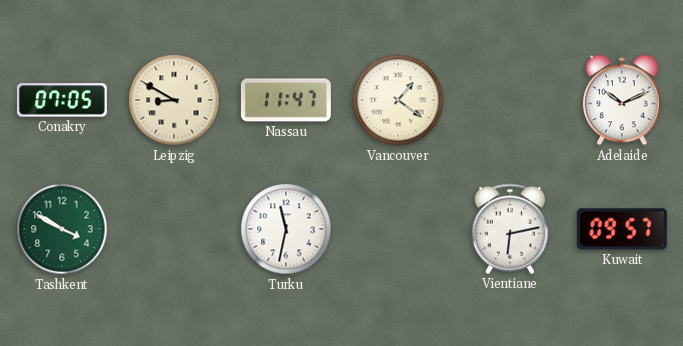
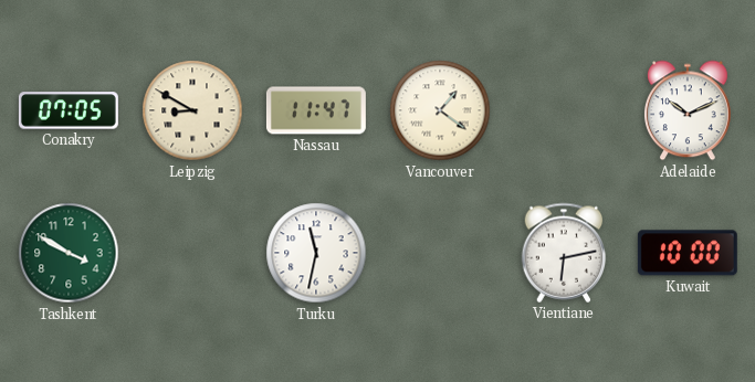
Kuwait: 09:57 -> 10:00
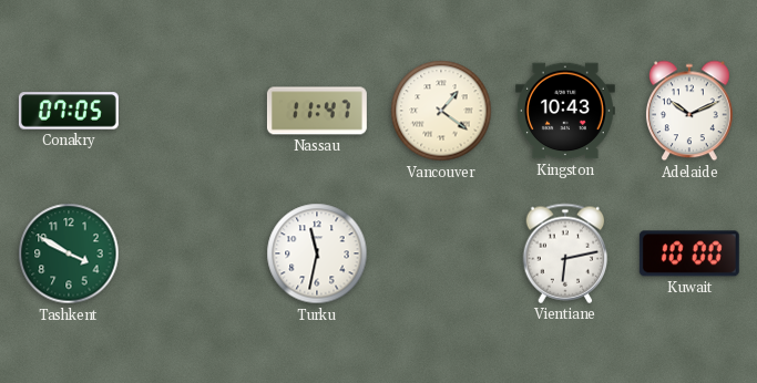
Leipzig: 8:50 -> none
Kingston: none -> 10:43
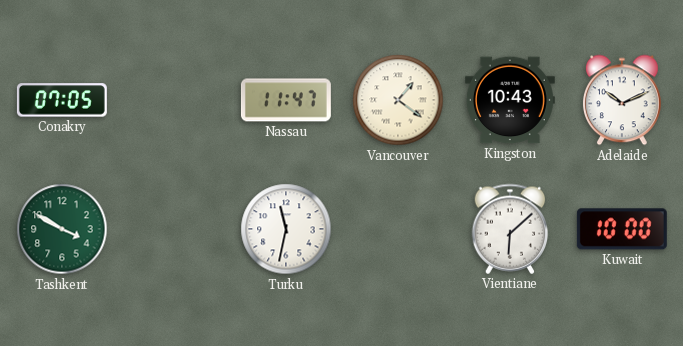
Vientiane: 6:13 -> 6:08
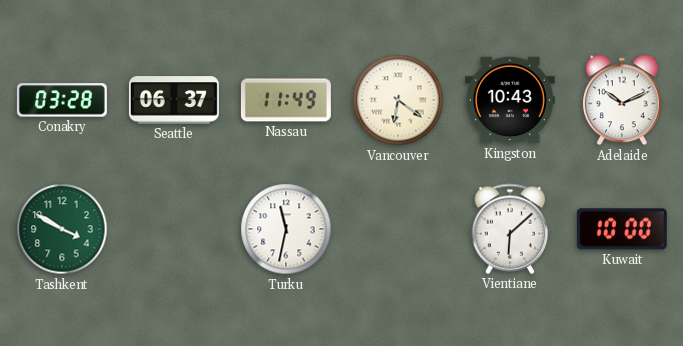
Conakry: 07:05 -> 03:28
Seattle: none -> 06:37
Nassau: 11:47 -> 11:49
Vancouver: 1:21 -> 6:21
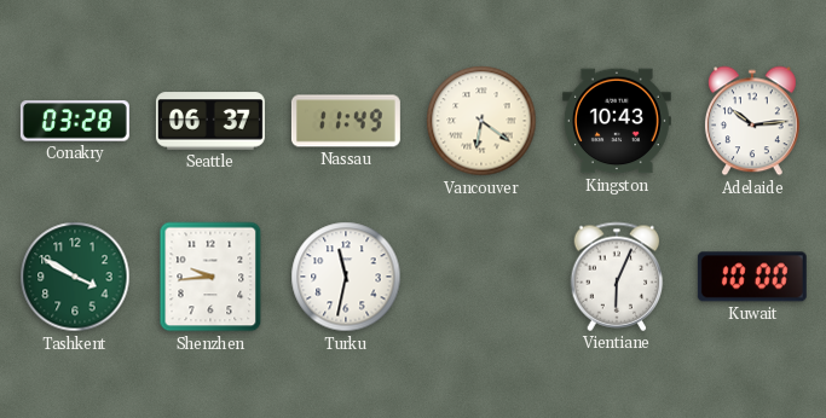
Adelaide: 10:11 -> 10:14
Shenzhen: none -> 9:44
Vientiane: 6:08 -> 6:04
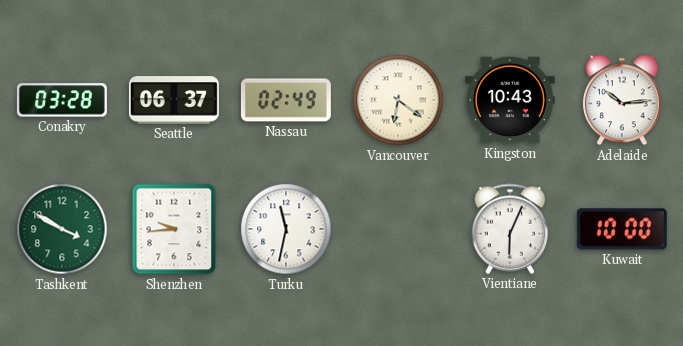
Nassau: 11:49 -> 02:49
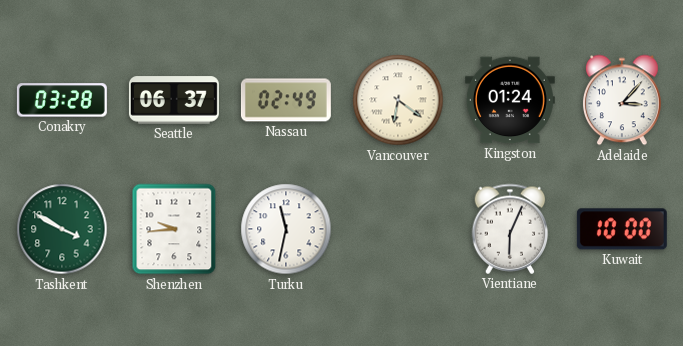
Kingston: 10:43 -> 01:24
Adelaide: 10:14 -> 3:07
